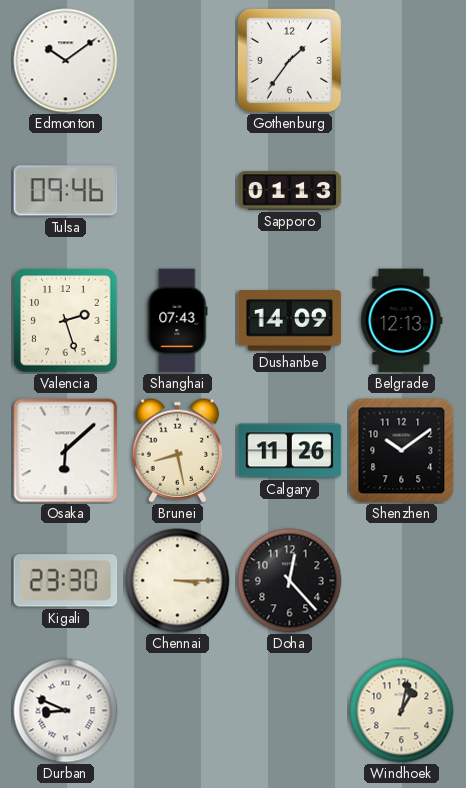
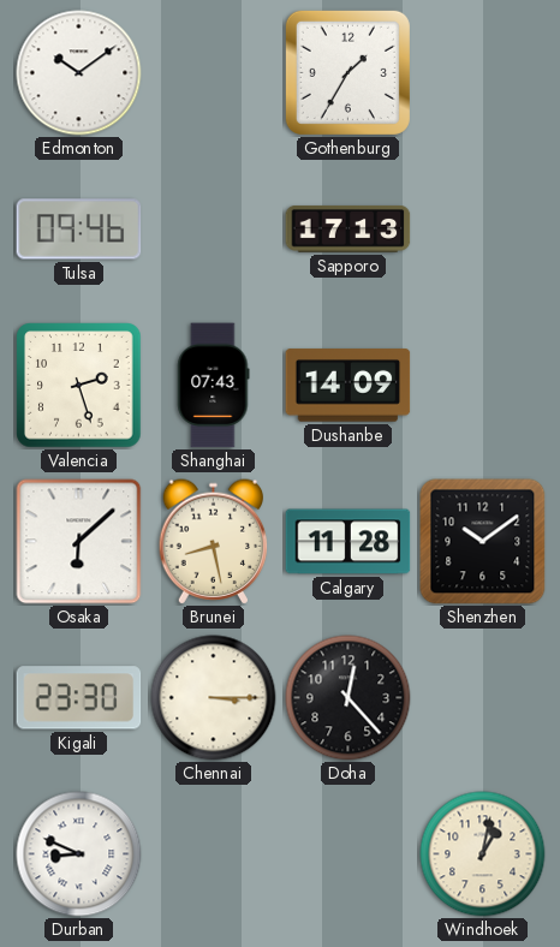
Gothenburg: 1:36 -> 1:35
Sapporo: 01:13 -> 17:13
Belgrade: 12:13 -> none
Calgary: 11:26 -> 11:28
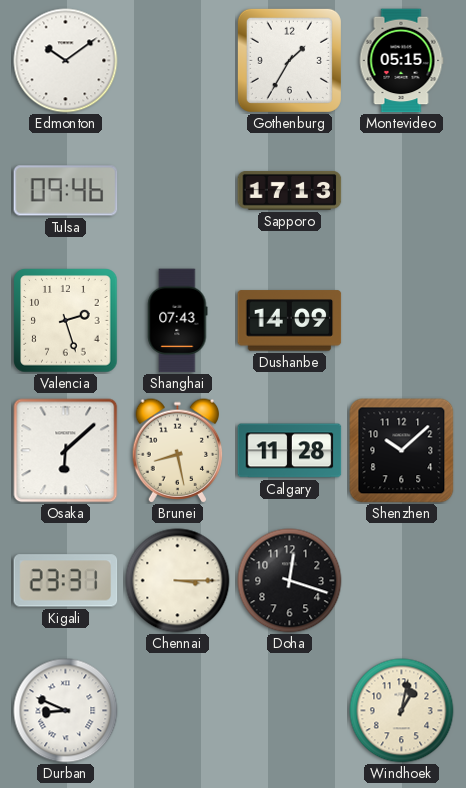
Montevideo: none -> 05:15
Shenzhen: 10:09 -> 10:08
Kigali: 23:30 -> 23:31
Doha: 12:23 -> 12:18
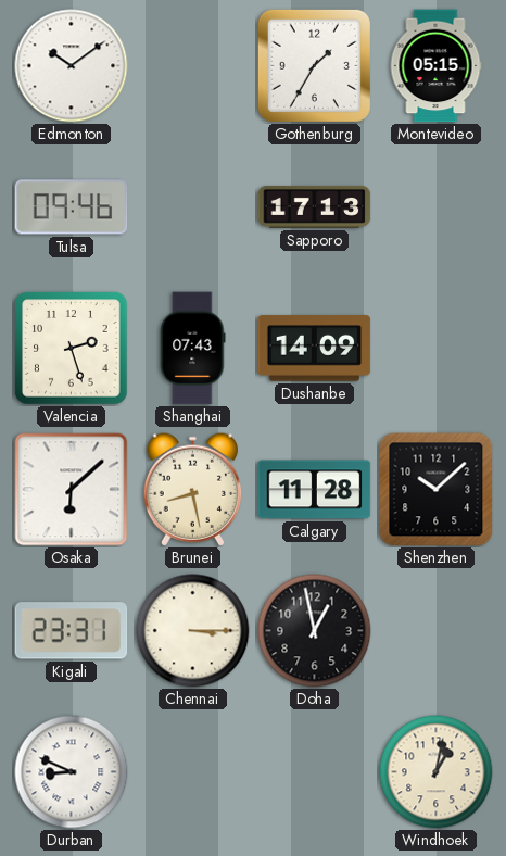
Doha: 12:18 -> 12:58
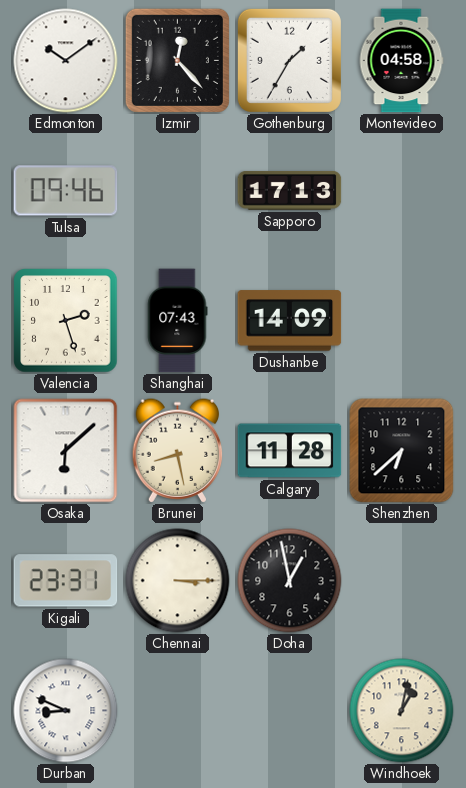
Izmir: none -> 12:23
Montevideo: 05:15 -> 04:58
Shenzhen: 10:08 -> 6:38
